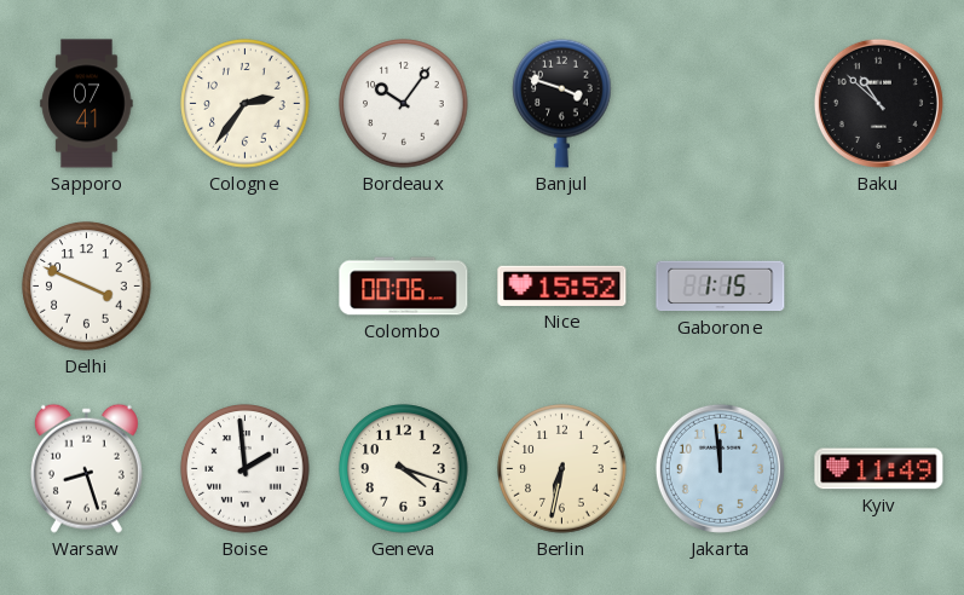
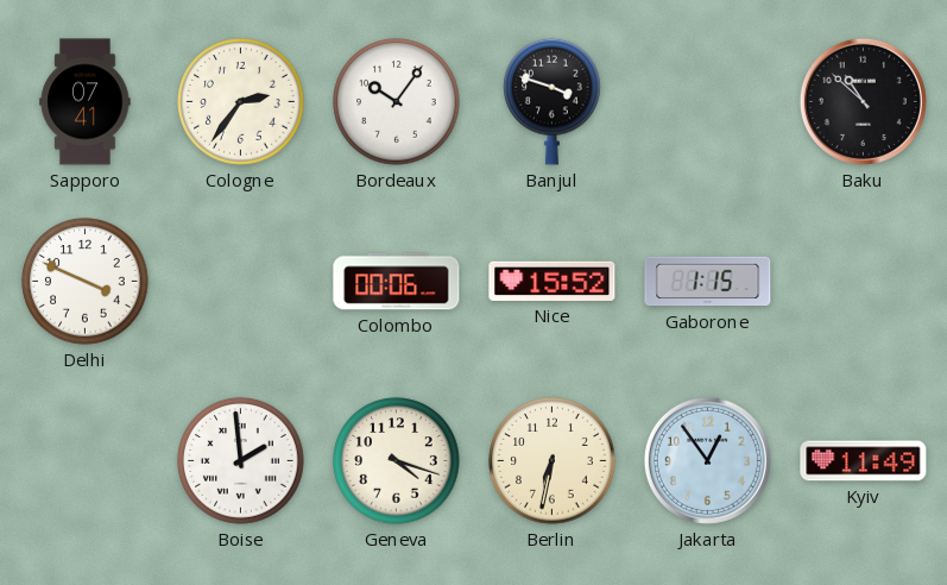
Warsaw: 8:27 -> none
Jakarta: 11:59 -> 12:54
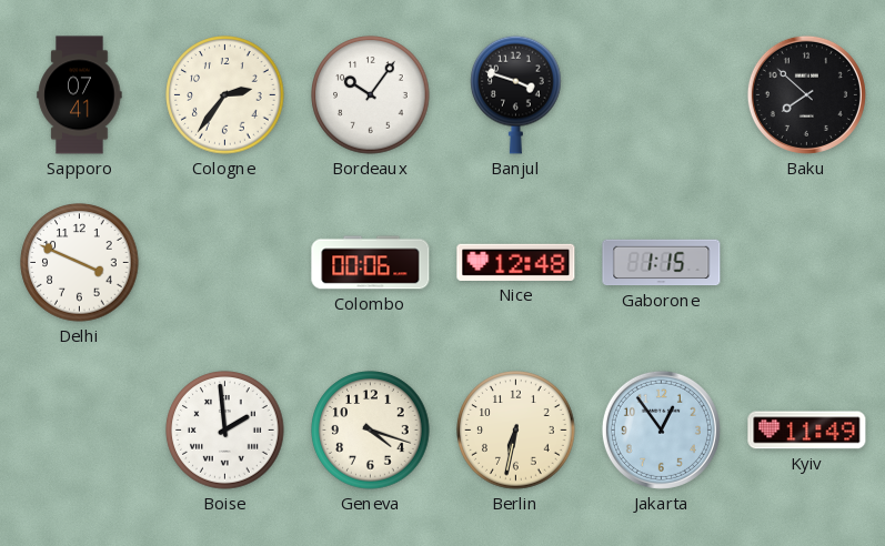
Baku: 10:52 -> 7:52
Nice: 15:52 -> 12:48
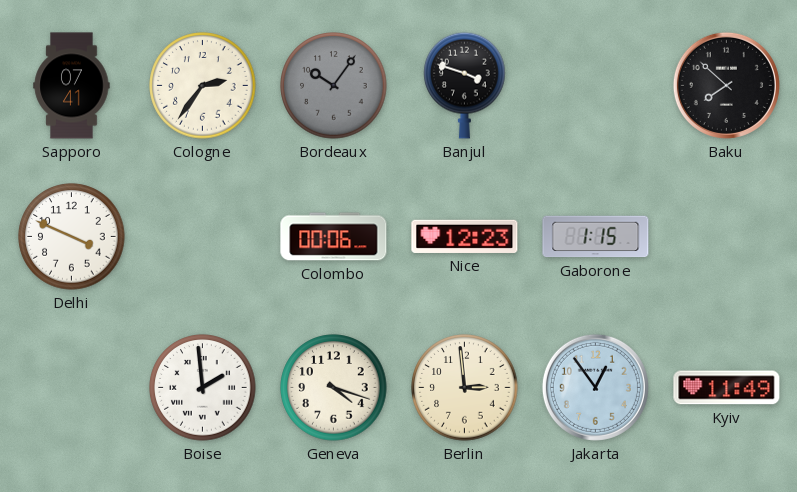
Bordeaux dial: white -> grey
Nice: 12:48 -> 12:23
Berlin: 6:32 -> 2:59
